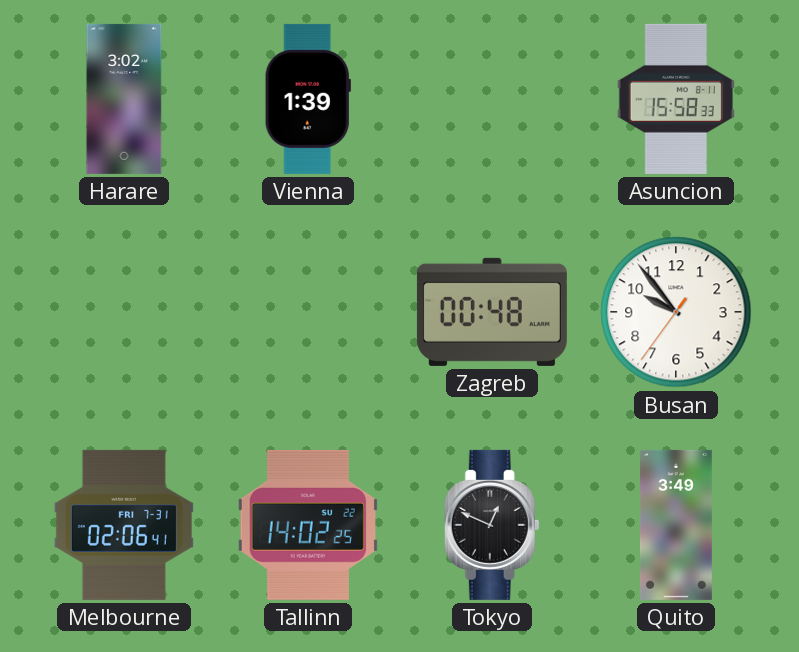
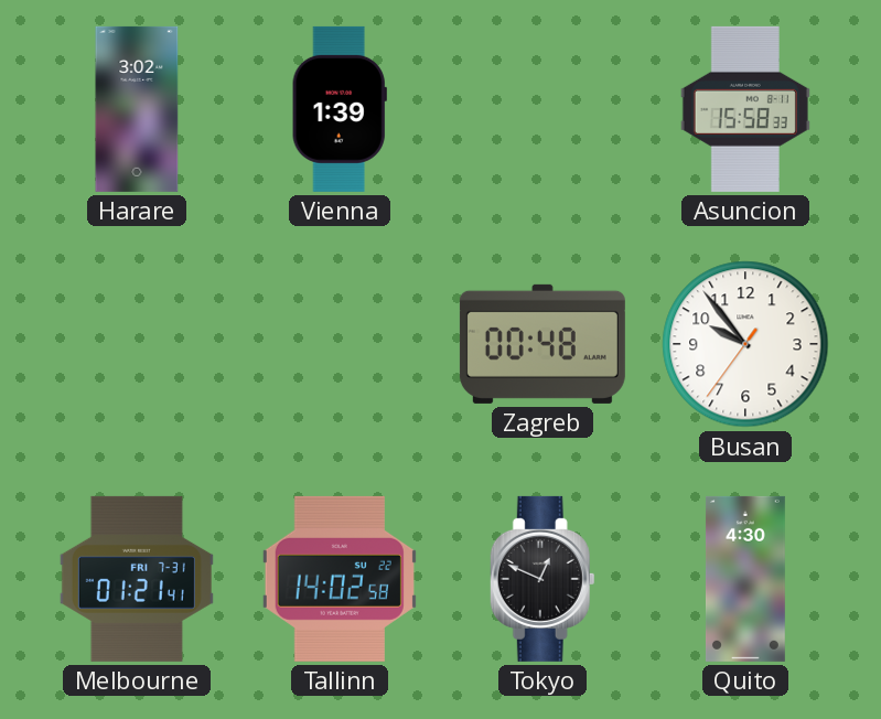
Melbourne: 02:06 -> 01:21
Tallinn: 14:02:25 -> 14:02:58
Quito: 3:49 -> 4:30
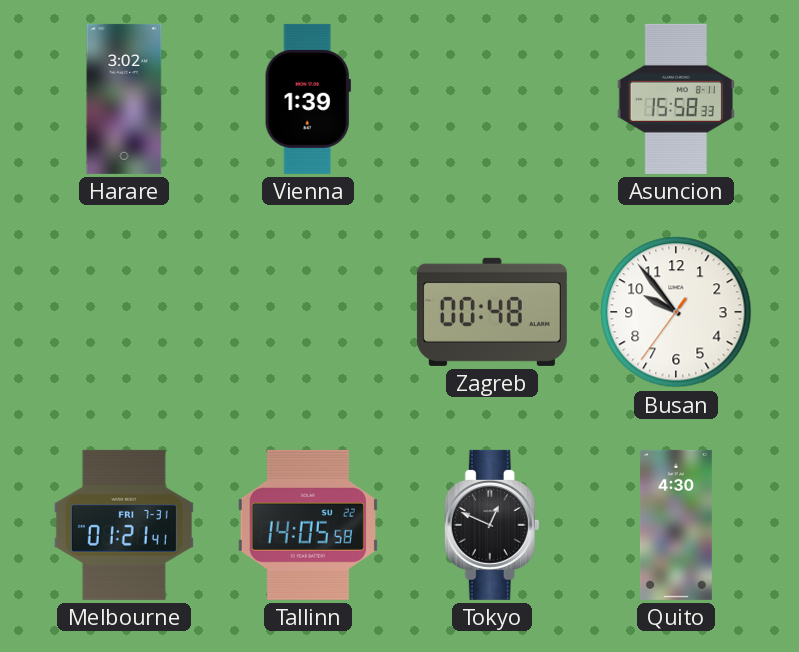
Tallinn: 14:02 -> 14:05
